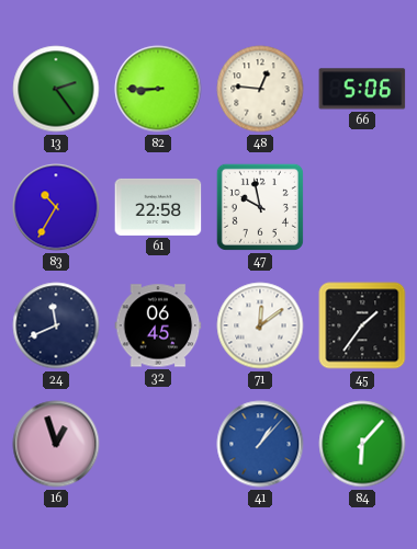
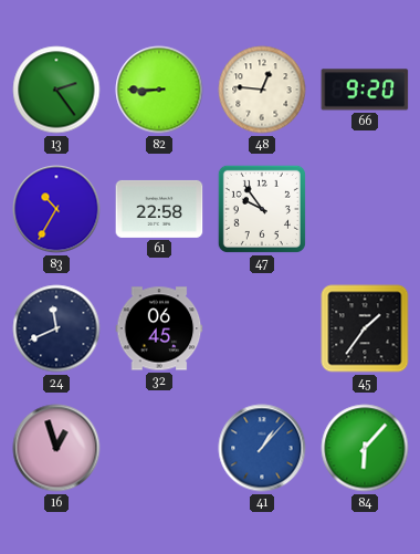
66: 5:06 -> 9:20
47: 9:58 -> 9:54
71: 12:09 -> none
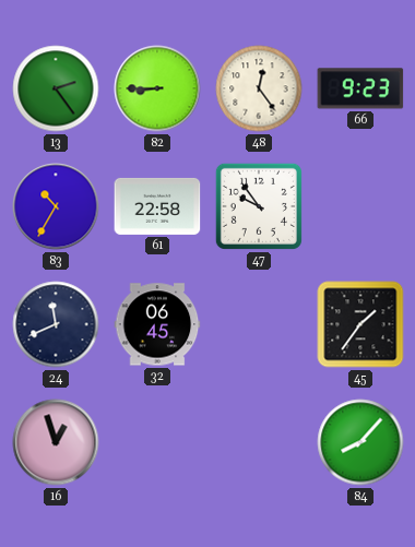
48: 12:46 -> 12:24
66: 9:20 -> 9:23
41: 1:07 -> none
84: 6:07 -> 8:07
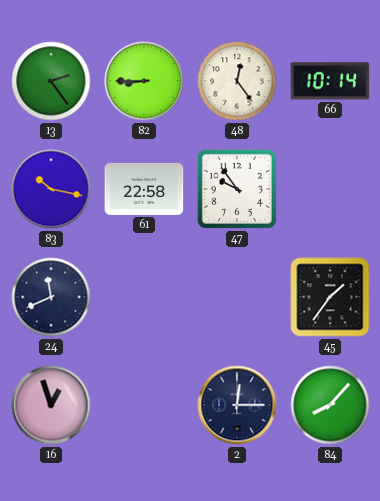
66: 9:23 -> 10:14
83: 10:35 -> 10:17
32: 06:45 -> none
2: none -> 12:15
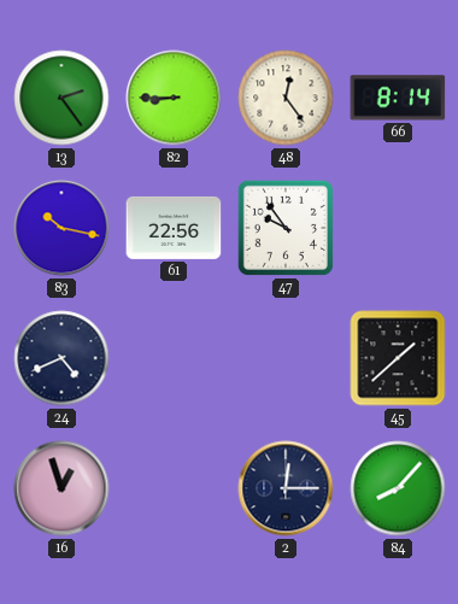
66: 10:14 -> 8:14
61: 22:58 -> 22:56
24: 11:41 -> 4:41
45: 1:36 -> 1:38
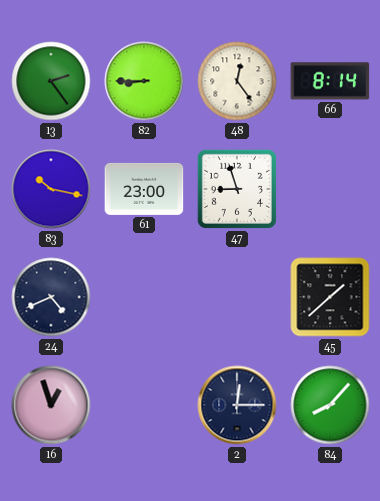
61: 22:56 -> 23:00
47: 9:54 -> 8:57
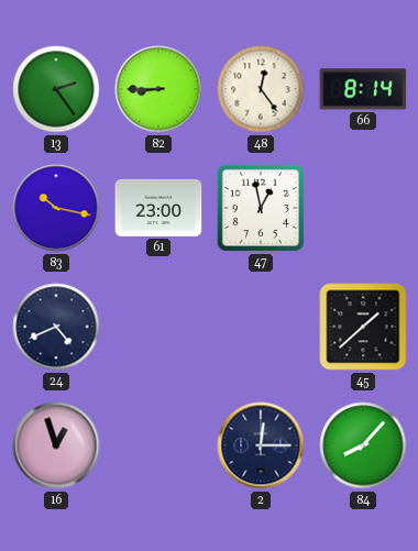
47: 8:57 -> 12:58
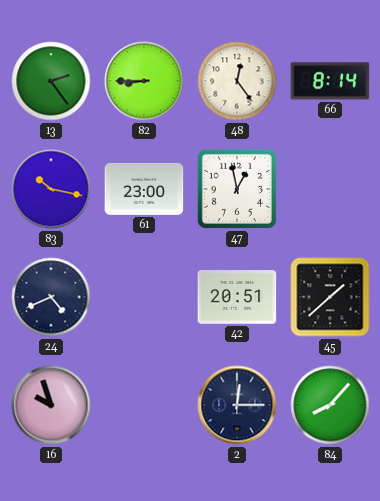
42: none -> 20:51
16: 12:57 -> 9:57
